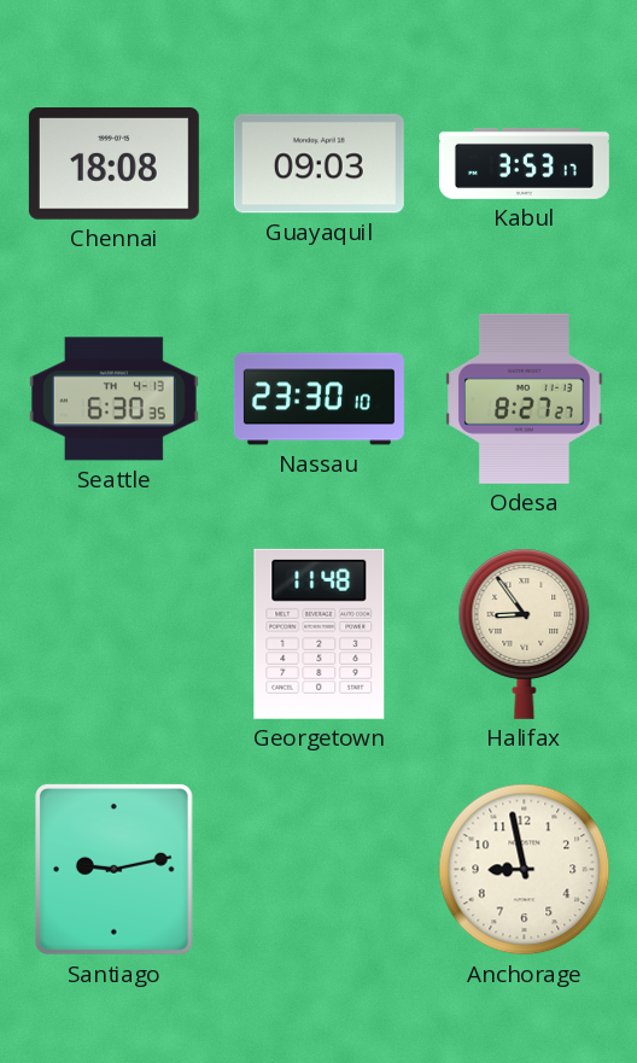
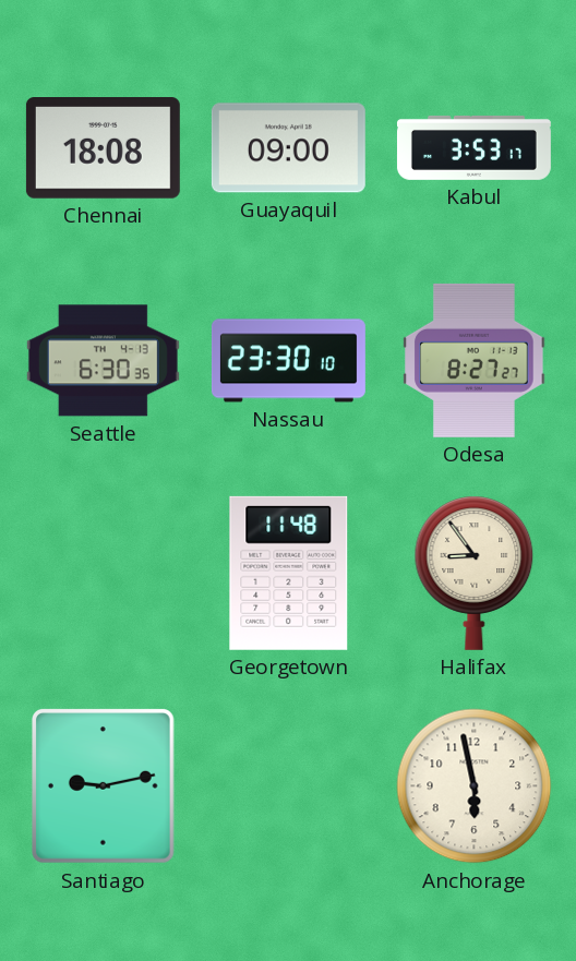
Guayaquil: 09:03 -> 09:00
Anchorage: 8:58 -> 5:58
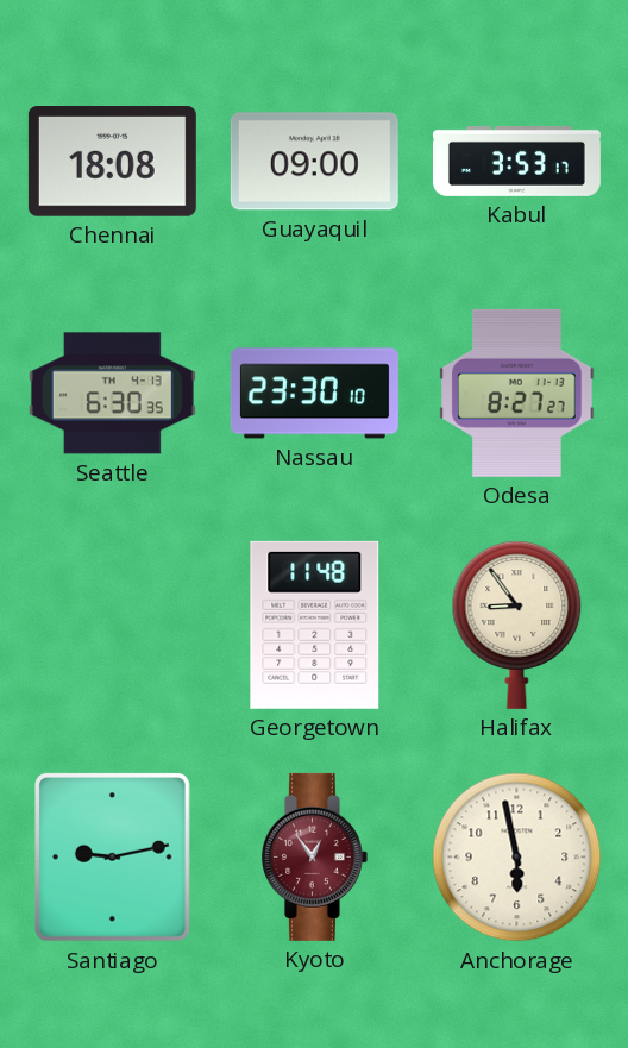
Kyoto: none -> 12:54
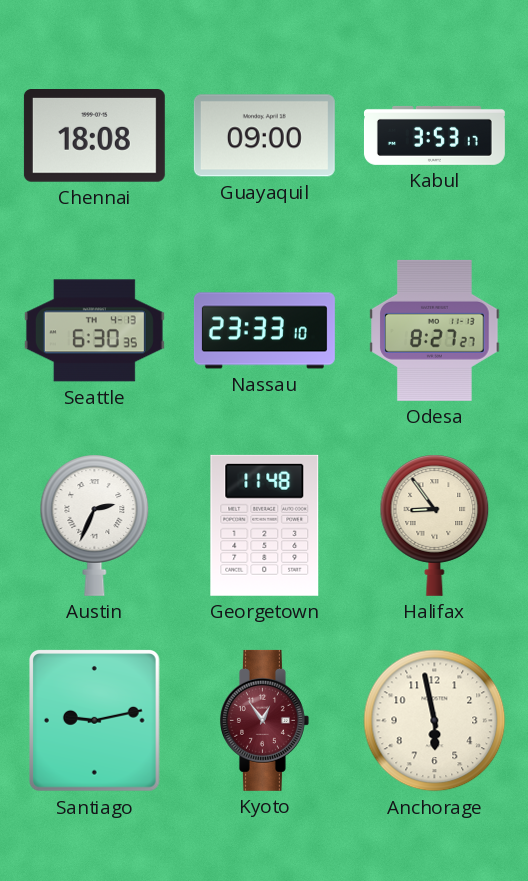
Nassau: 23:30 -> 23:33
Austin: none -> 2:34
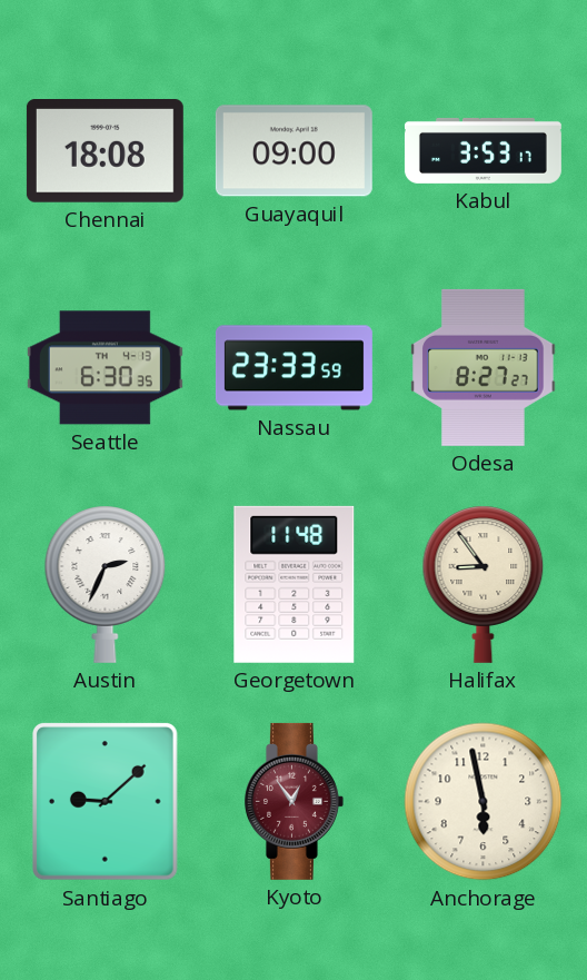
Nassau: 23:33:10 -> 23:33:59
Santiago: 9:13 -> 9:08
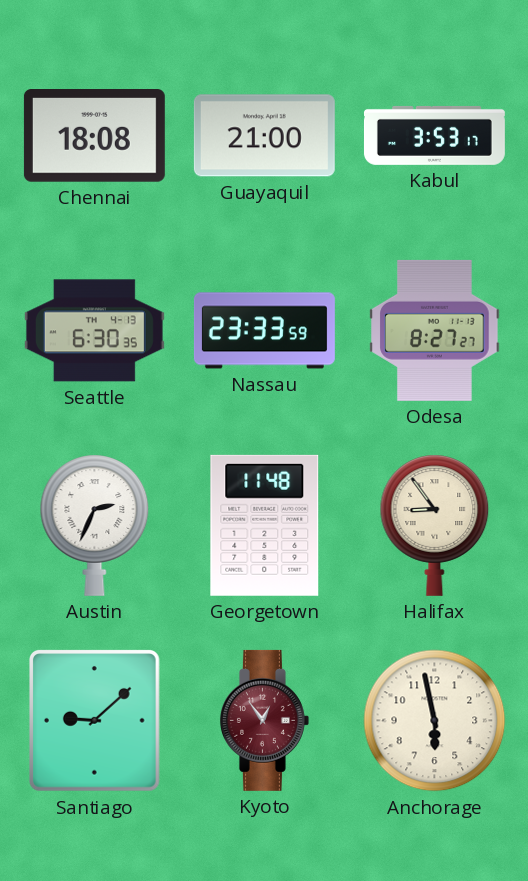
Guayaquil: 09:00 -> 21:00
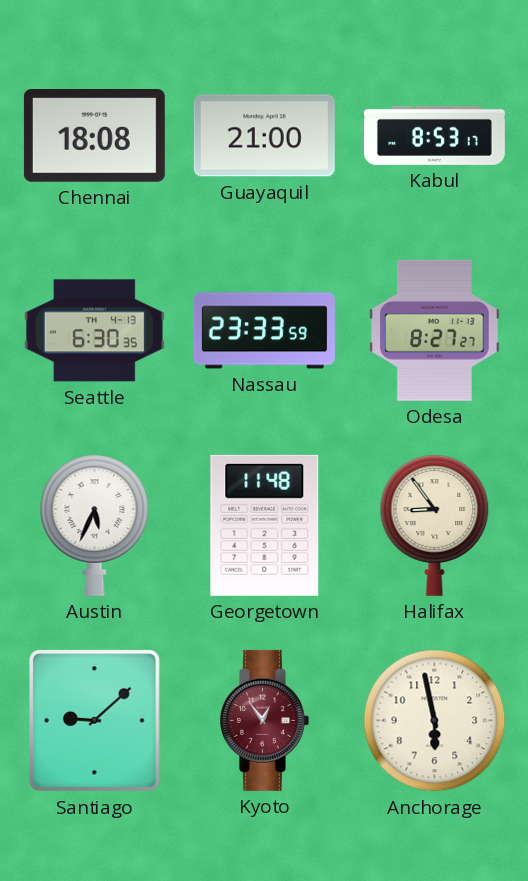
Kabul: 3:53 -> 8:53
Austin: 2:34 -> 5:34
